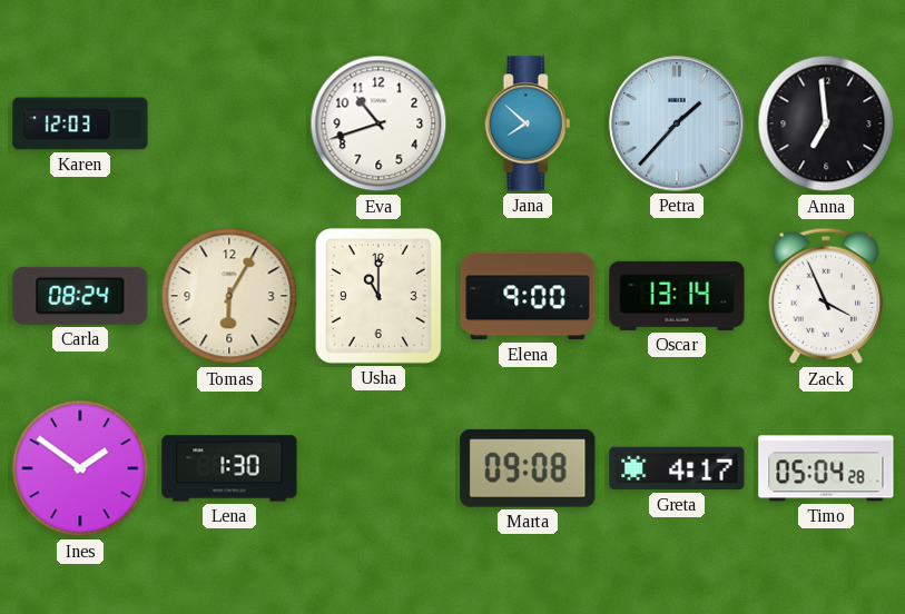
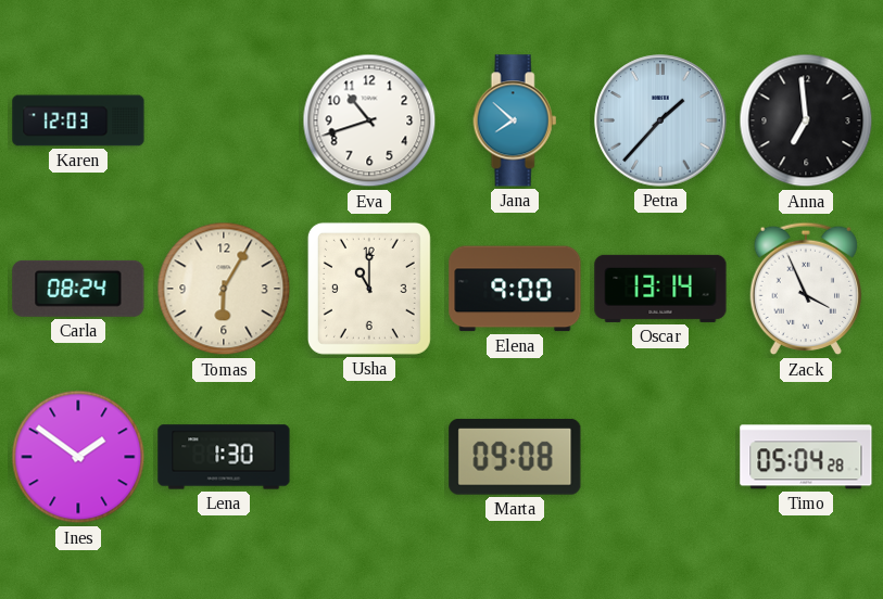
Greta: 4:17 -> none
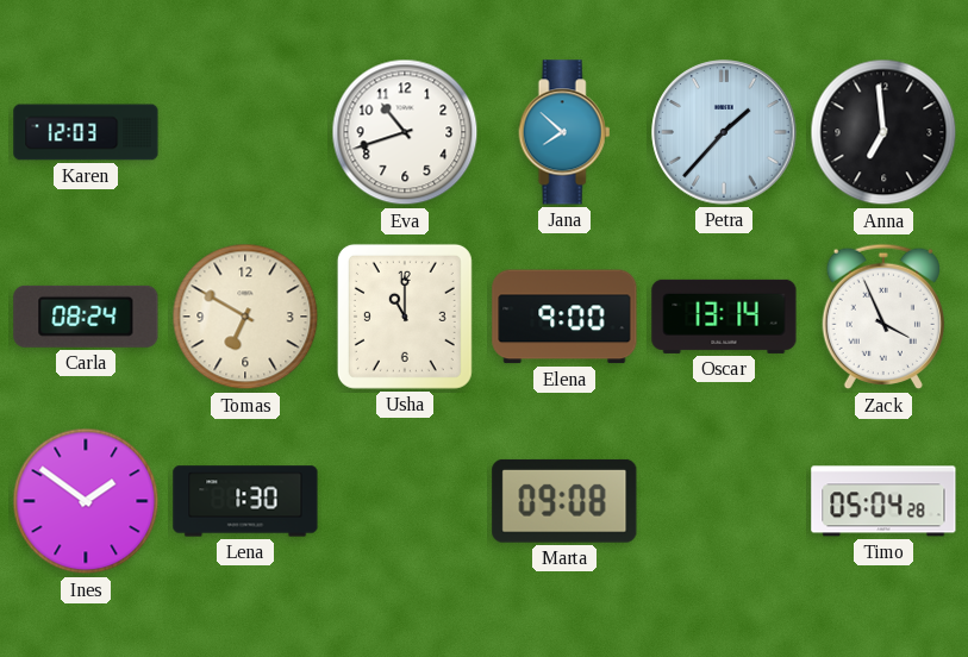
Tomas: 6:05 -> 6:50
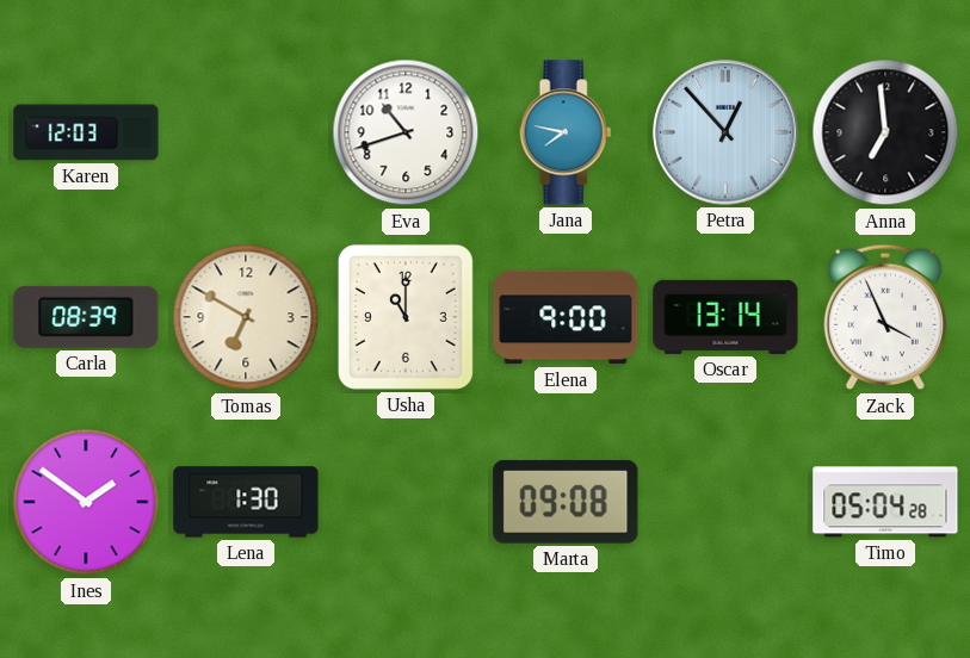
Jana: 7:52 -> 7:47
Petra: 1:37 -> 12:53
Carla: 08:24 -> 08:39
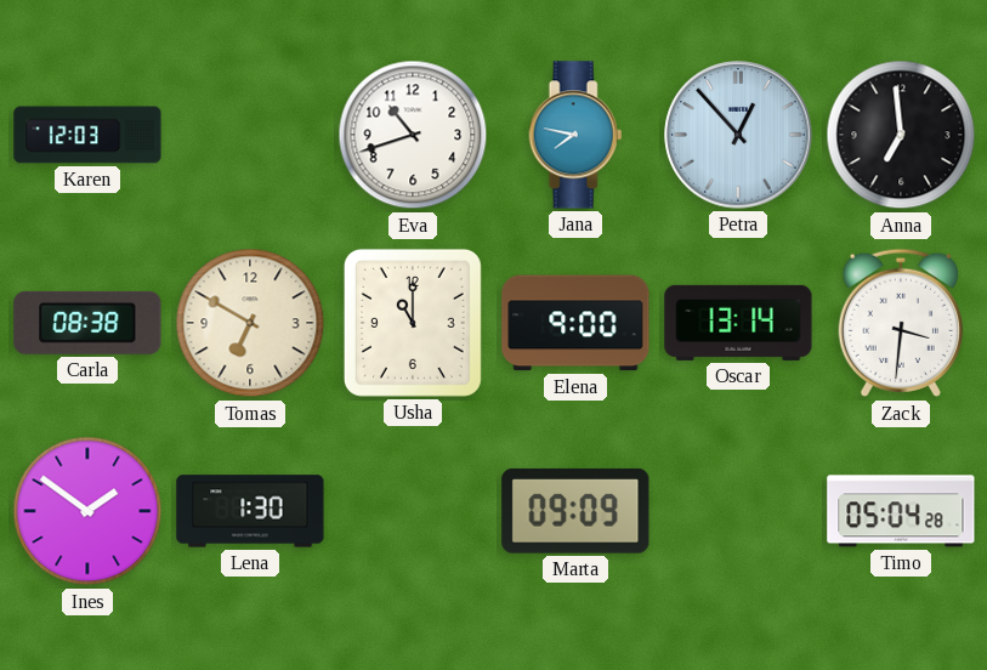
Carla: 08:39 -> 08:38
Zack: 3:56 -> 3:31
Marta: 09:08 -> 09:09
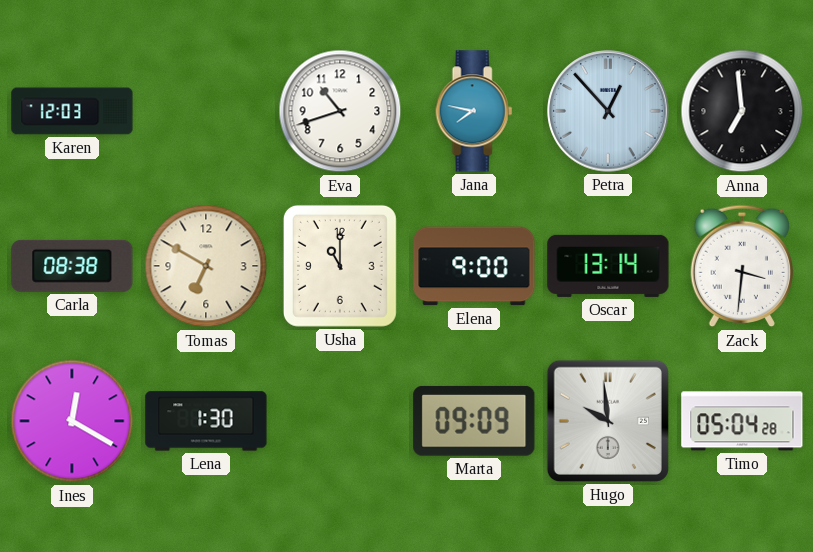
Ines: 1:51 -> 12:20
Hugo: none -> 9:59
